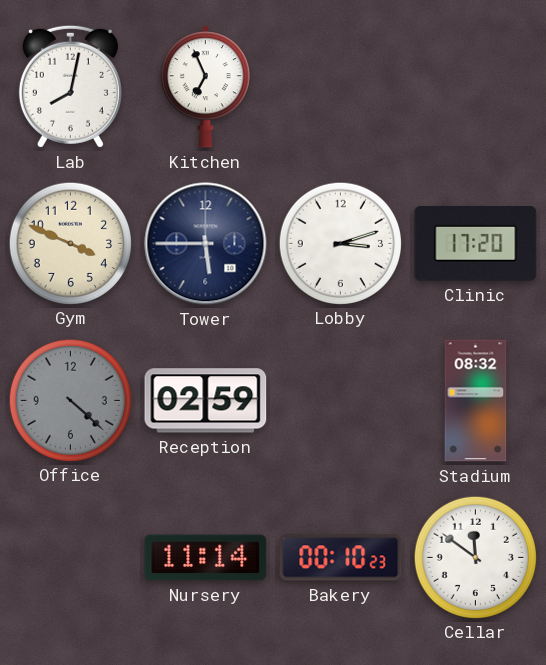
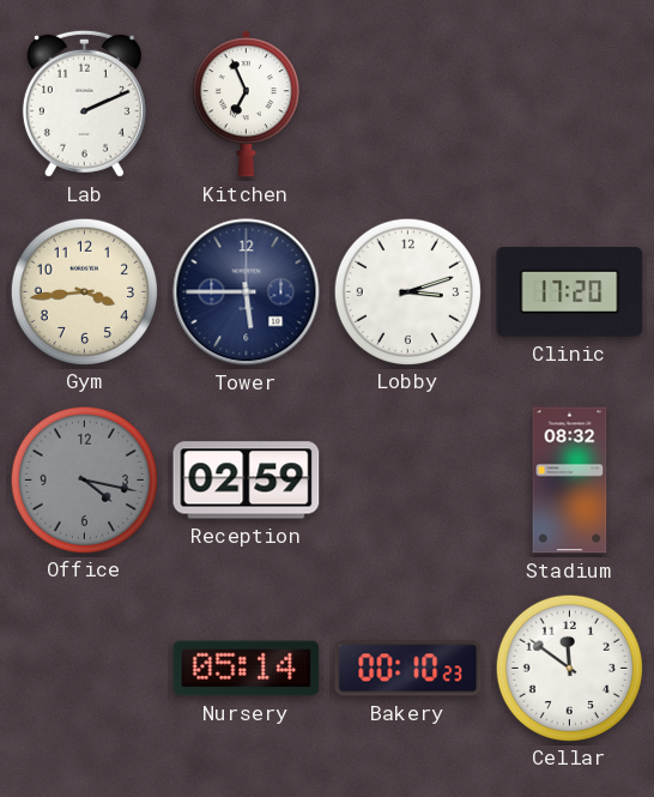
Lab: 8:02 -> 2:11
Gym: 3:49 -> 3:44
Office: 4:22 -> 4:17
Nursery: 11:14 -> 05:14
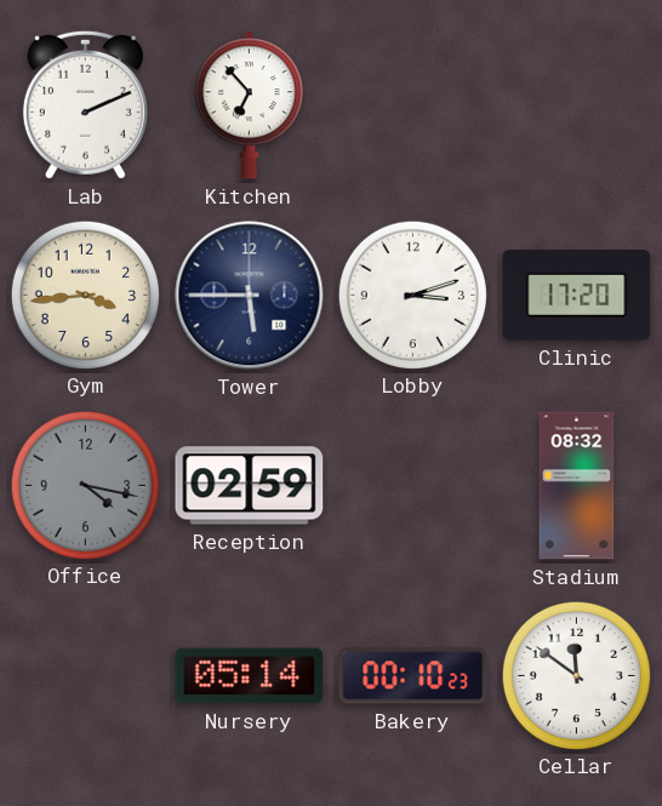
Kitchen: 6:56 -> 6:53
